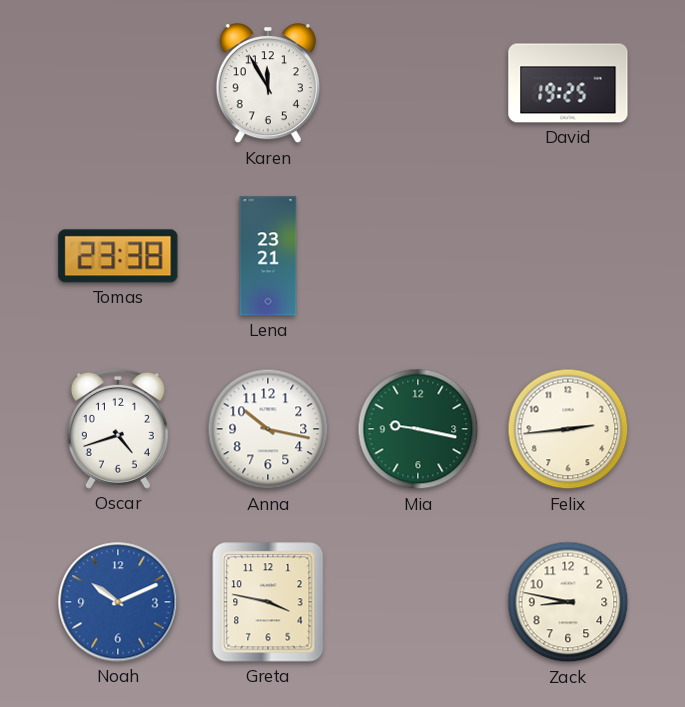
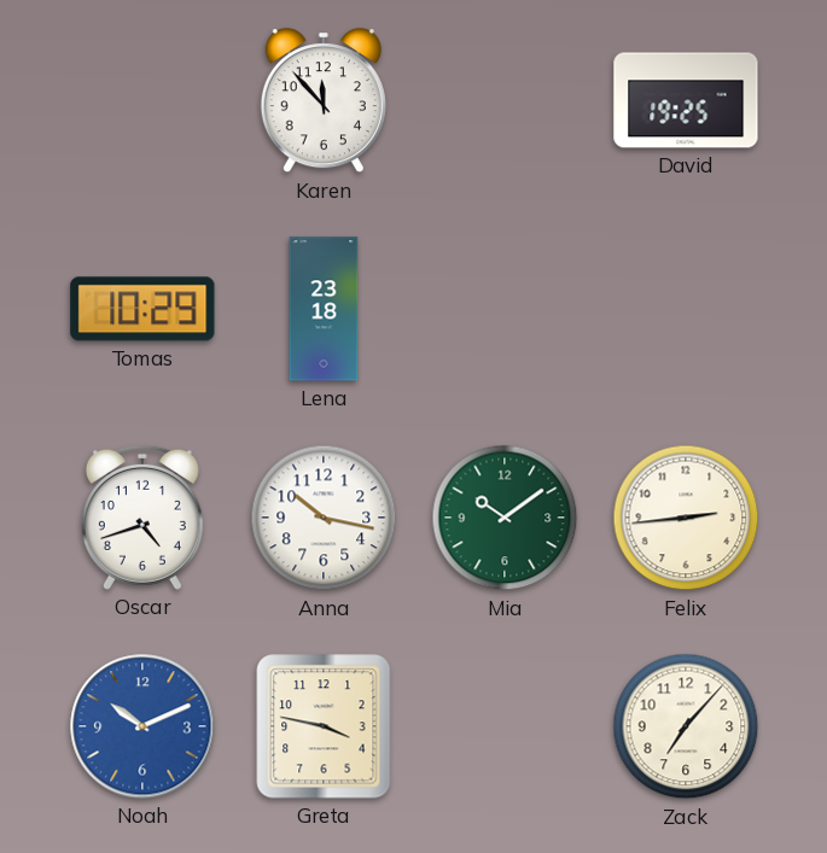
Karen: 11:55 -> 11:53
Tomas: 23:38 -> 10:29
Lena: 23:21 -> 23:18
Mia: 9:17 -> 10:09
Zack: 8:47 -> 7:07
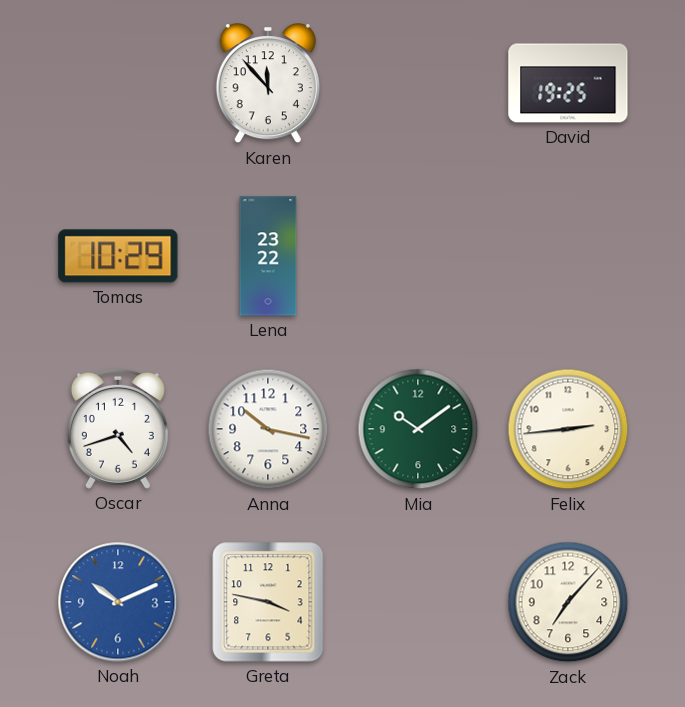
Lena: 23:18 -> 23:22
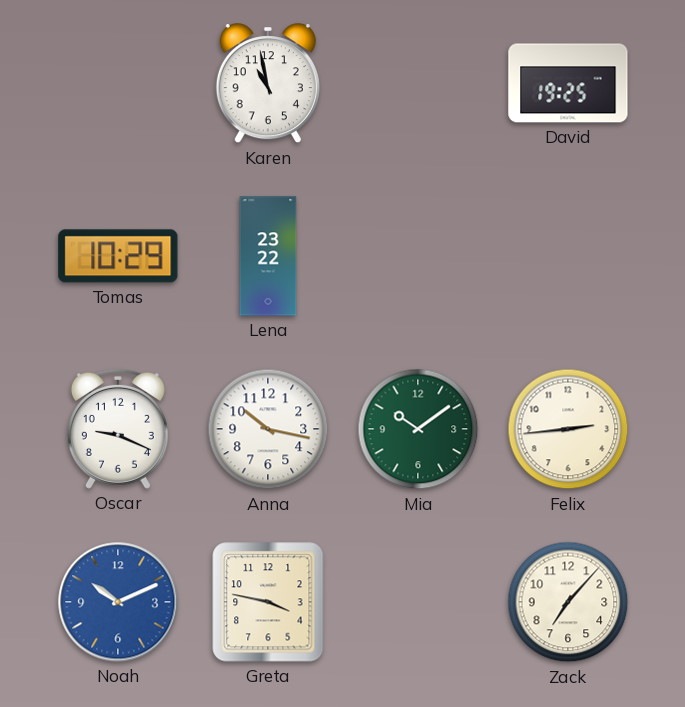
Karen: 11:53 -> 10:58
Oscar: 4:42 -> 9:19
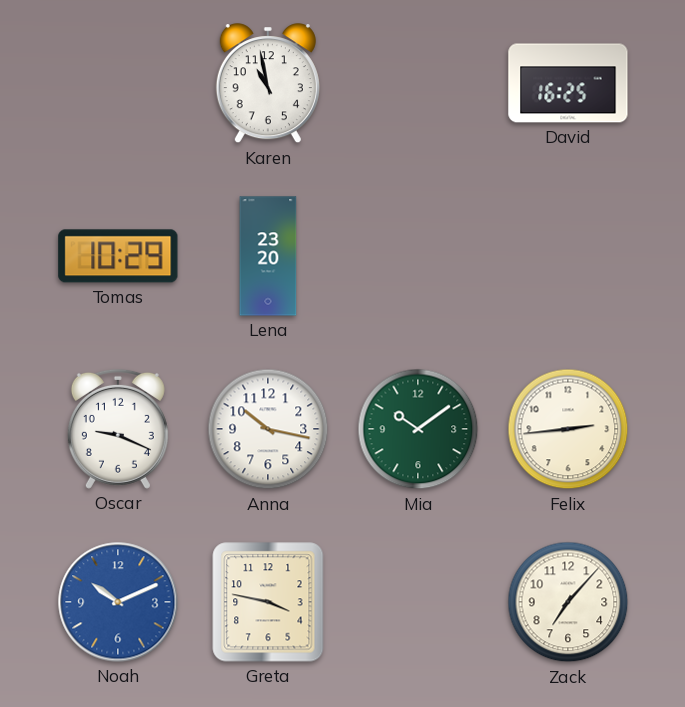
David: 19:25 -> 16:25
Lena: 23:22 -> 23:20
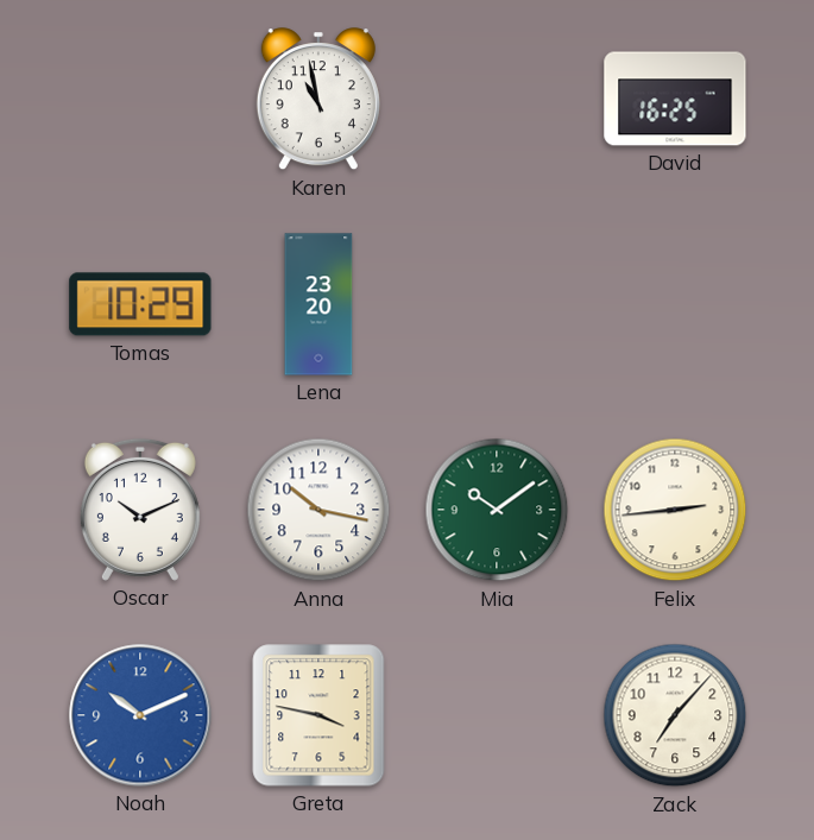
Oscar: 9:19 -> 10:11
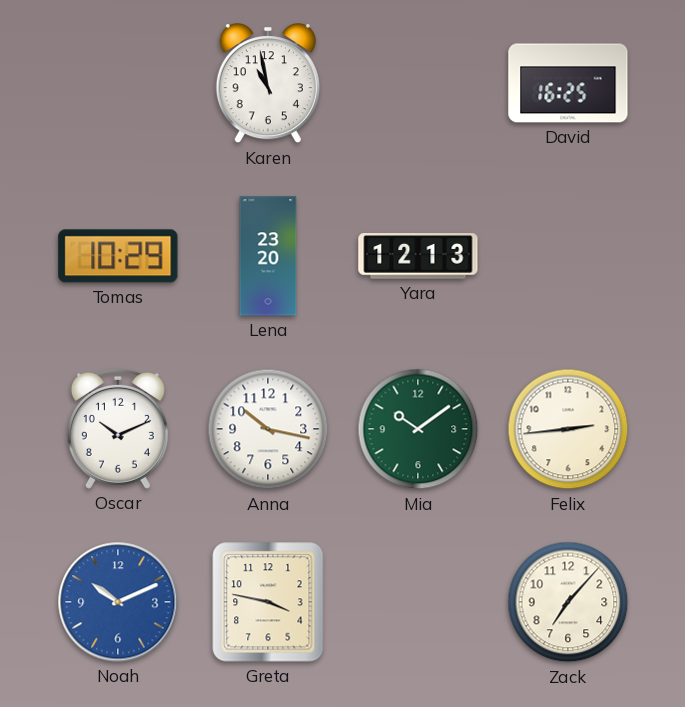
Yara: none -> 12:13
